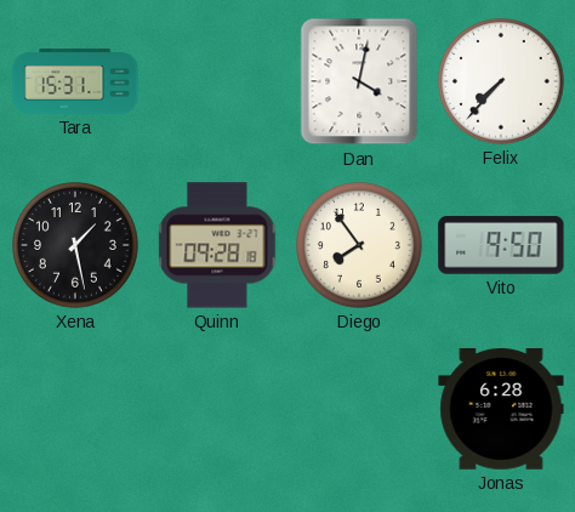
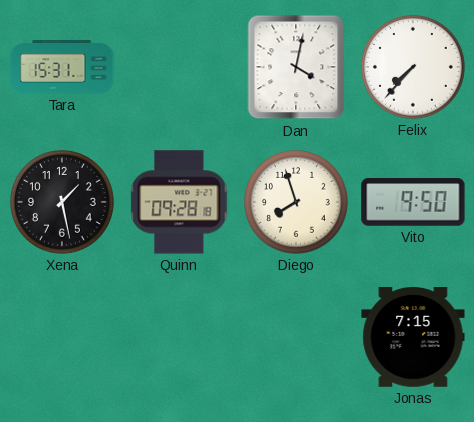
Diego: 7:54 -> 7:57
Jonas: 6:28 -> 7:15
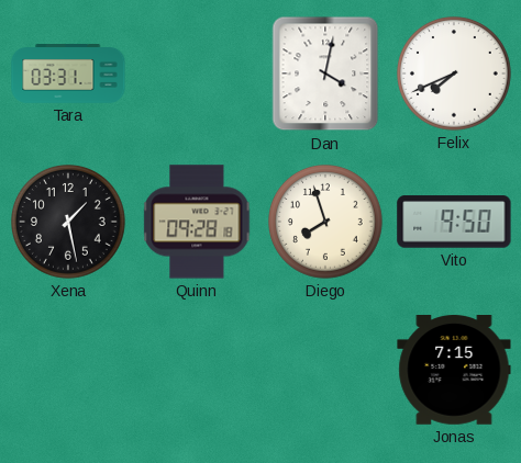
Tara: 15:31 -> 03:31
Felix: 7:37 -> 7:41
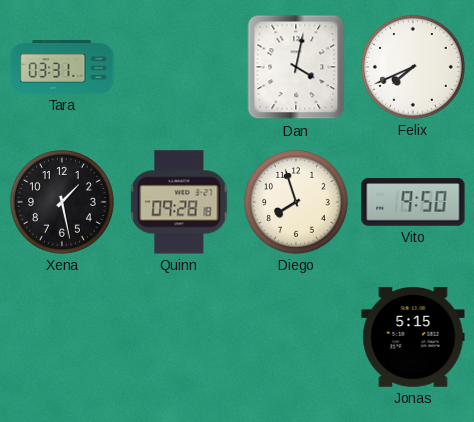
Jonas: 7:15 -> 5:15
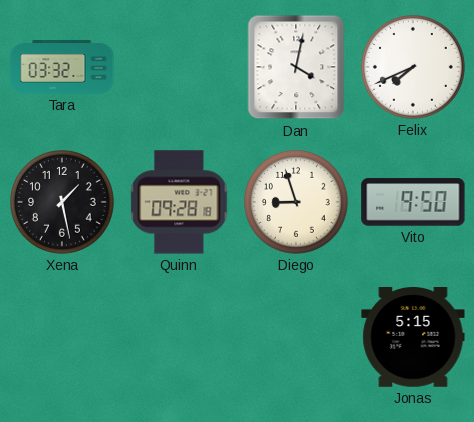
Tara: 03:31 -> 03:32
Diego: 7:57 -> 8:57
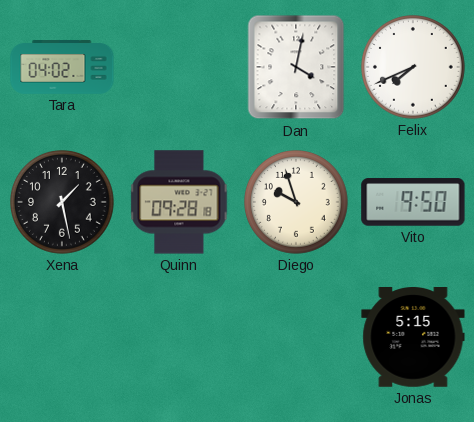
Tara: 03:32 -> 04:02
Diego: 8:57 -> 9:57
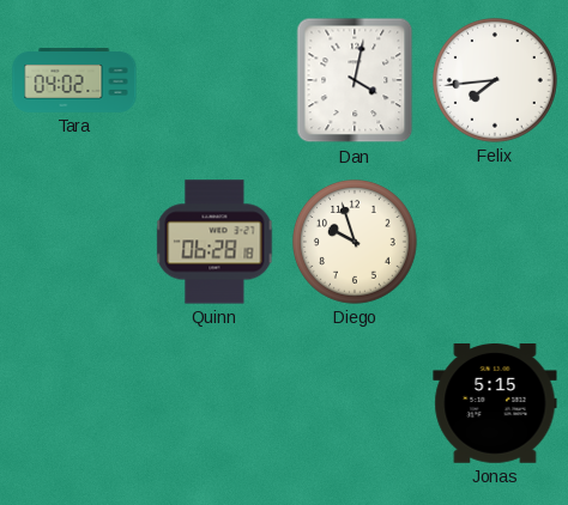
Felix: 7:41 -> 7:44
Xena: 1:28 -> none
Quinn: 09:28 -> 06:28
Vito: 9:50 -> none
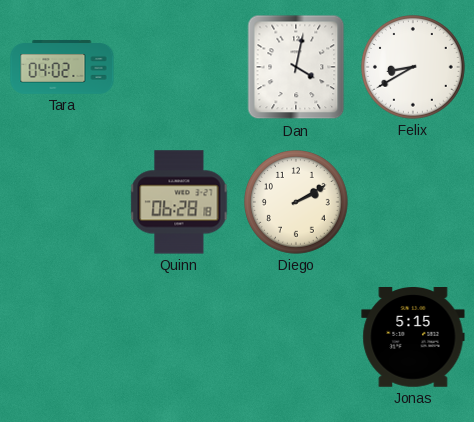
Felix: 7:44 -> 8:40
Diego: 9:57 -> 2:10
